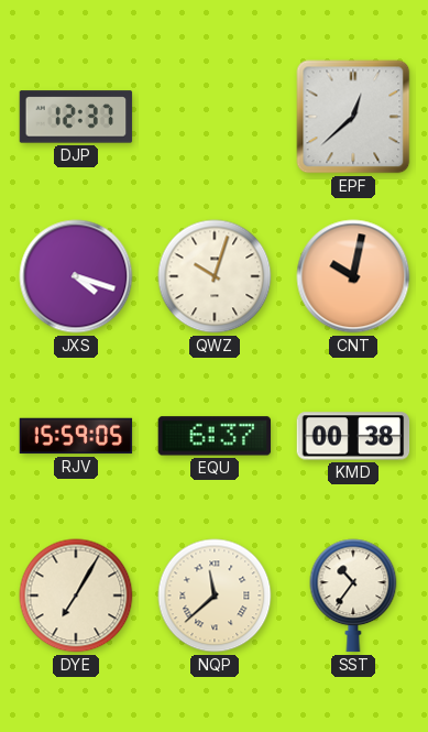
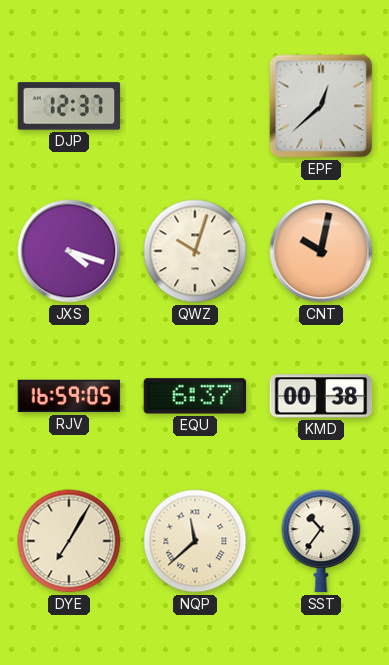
RJV: 15:59 -> 16:59
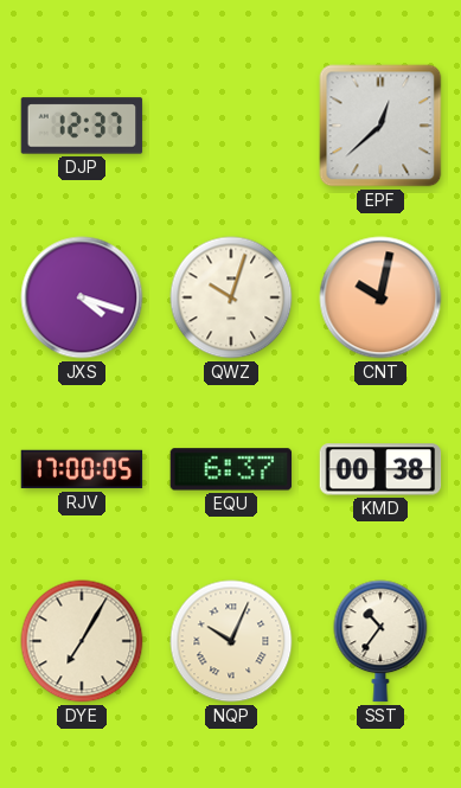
RJV: 16:59 -> 17:00
NQP: 11:38 -> 10:04
